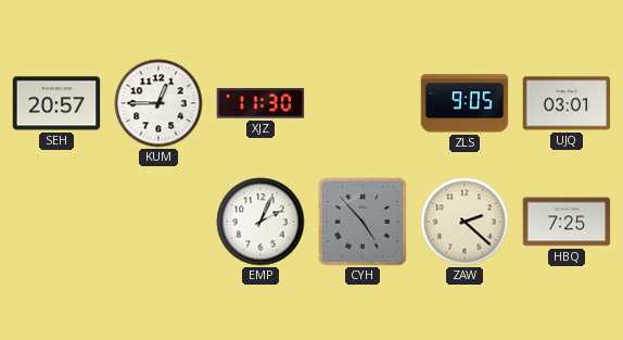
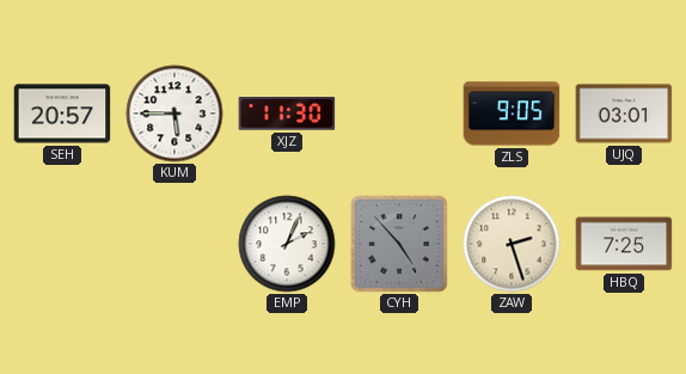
KUM: 12:45 -> 5:45
ZAW: 2:22 -> 2:27
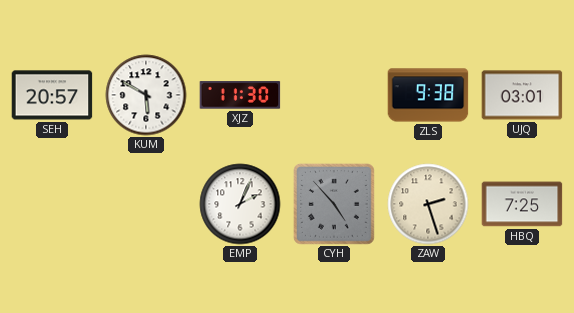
KUM: 5:45 -> 5:50
ZLS: 9:05 -> 9:38
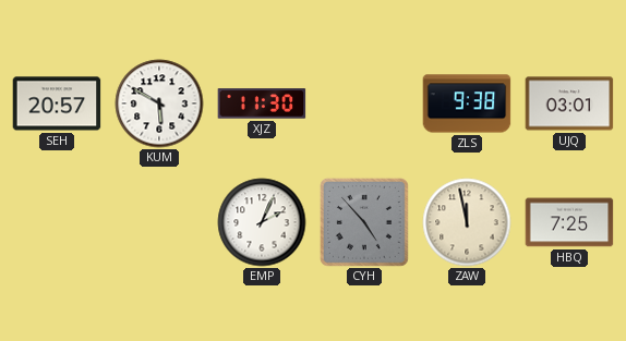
ZAW: 2:27 -> 11:58
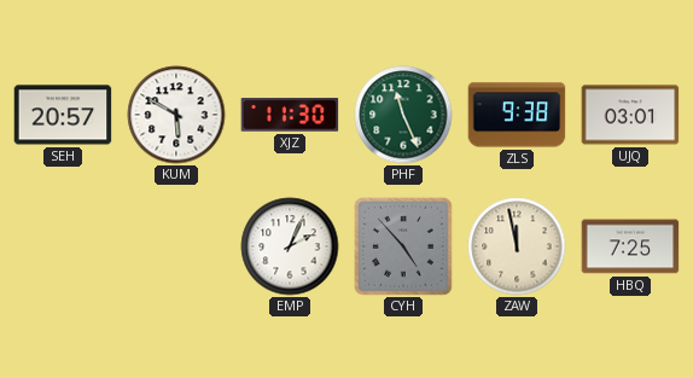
PHF: none -> 11:26
